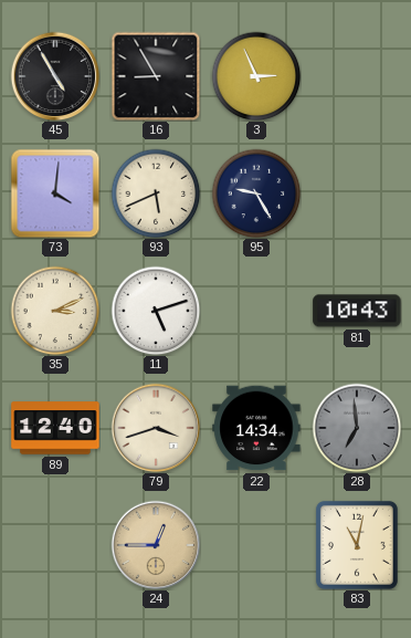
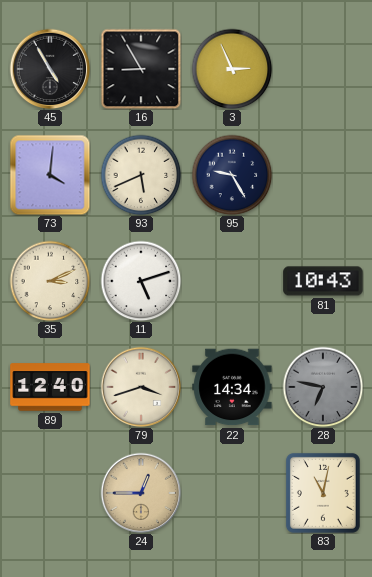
28: 6:59 -> 6:47
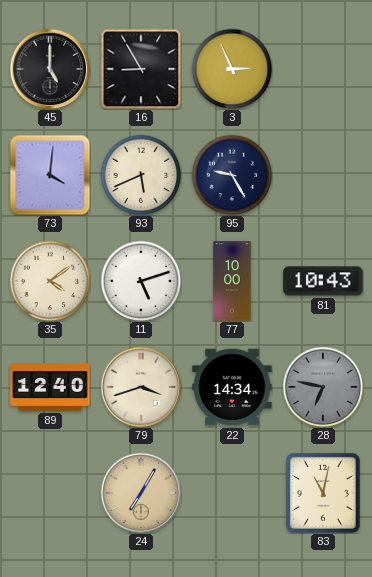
45: 4:55 -> 5:00
35: 3:11 -> 4:09
77: none -> 10:00
24: 12:45 -> 7:05
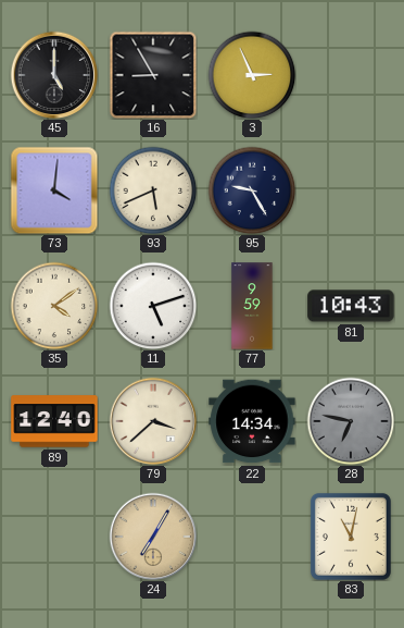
77: 10:00 -> 9:59
79: 3:42 -> 3:38
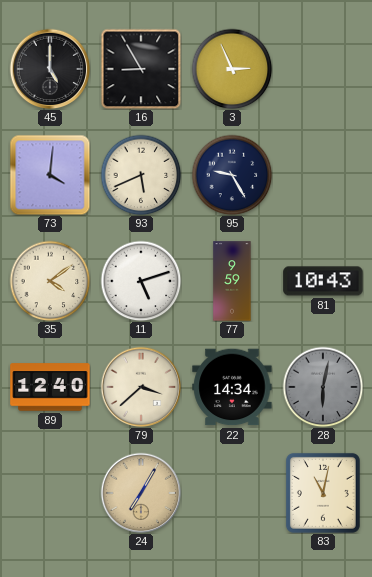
28: 6:47 -> 6:02
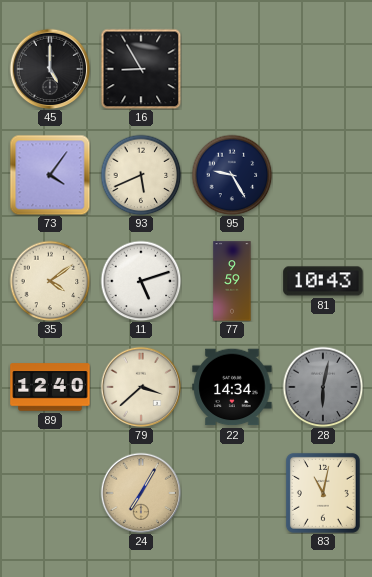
3: 2:56 -> none
73: 4:01 -> 4:06
